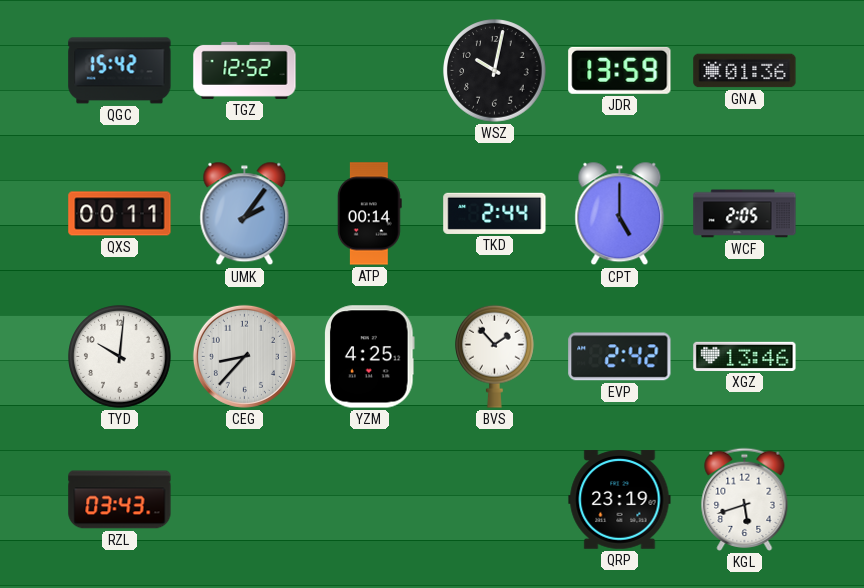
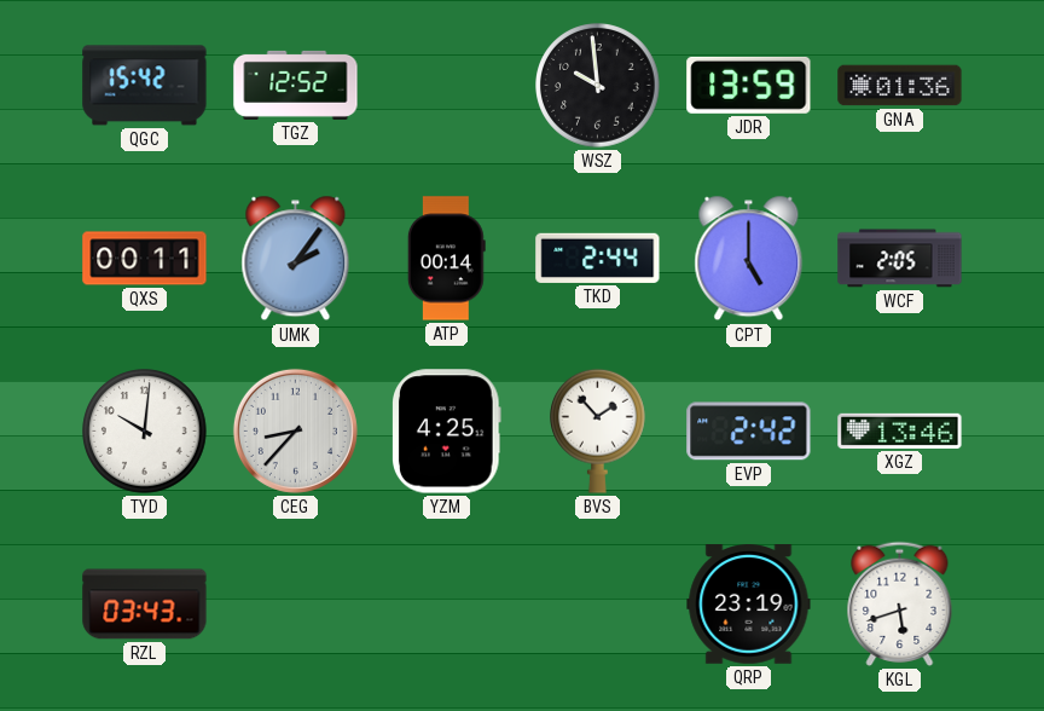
WSZ: 10:02 -> 9:59
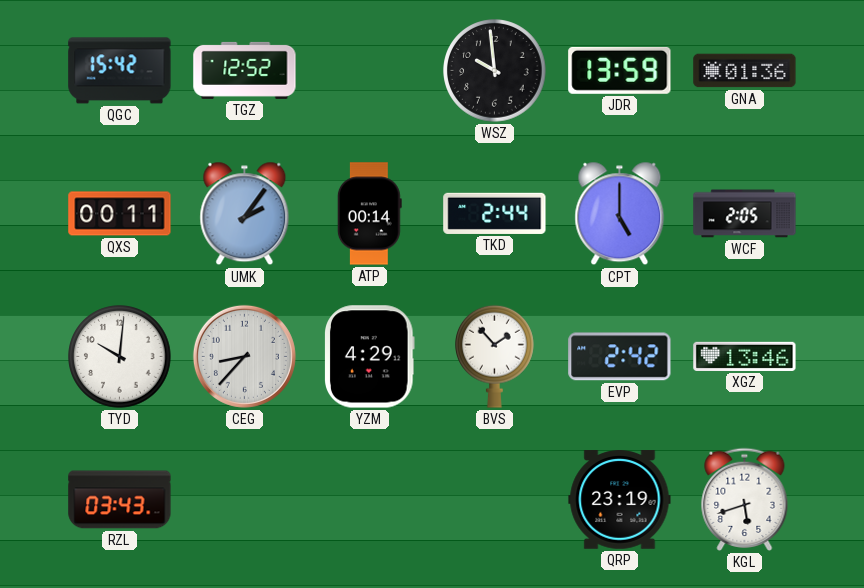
YZM: 4:25 -> 4:29
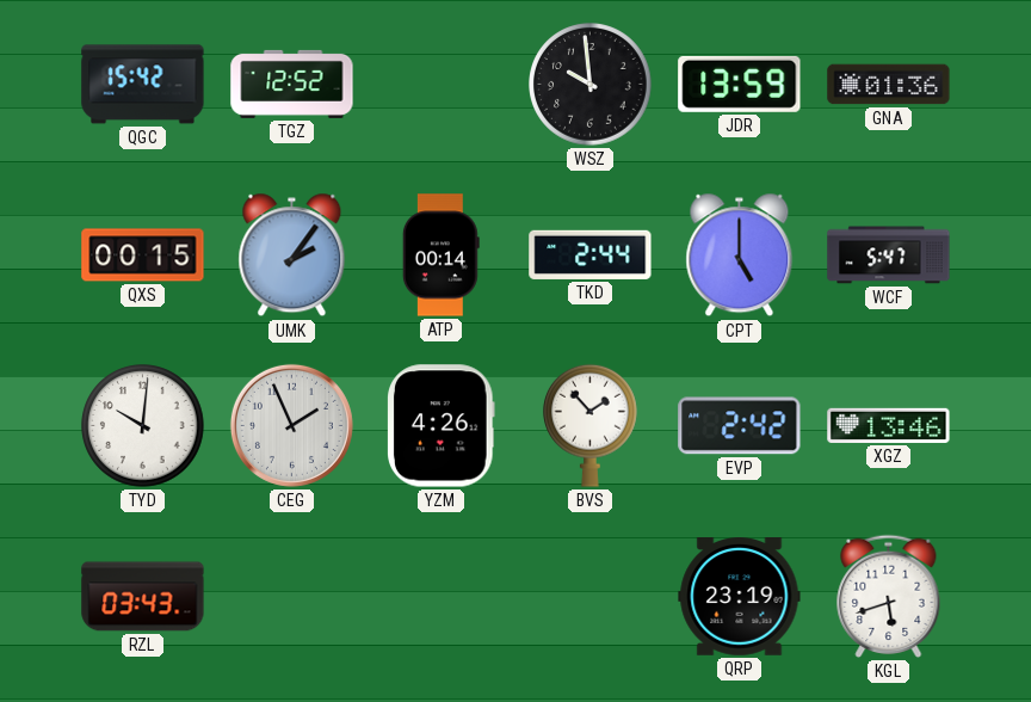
QXS: 00:11 -> 00:15
WCF: 2:05 -> 5:47
CEG: 8:37 -> 1:56
YZM: 4:29 -> 4:26
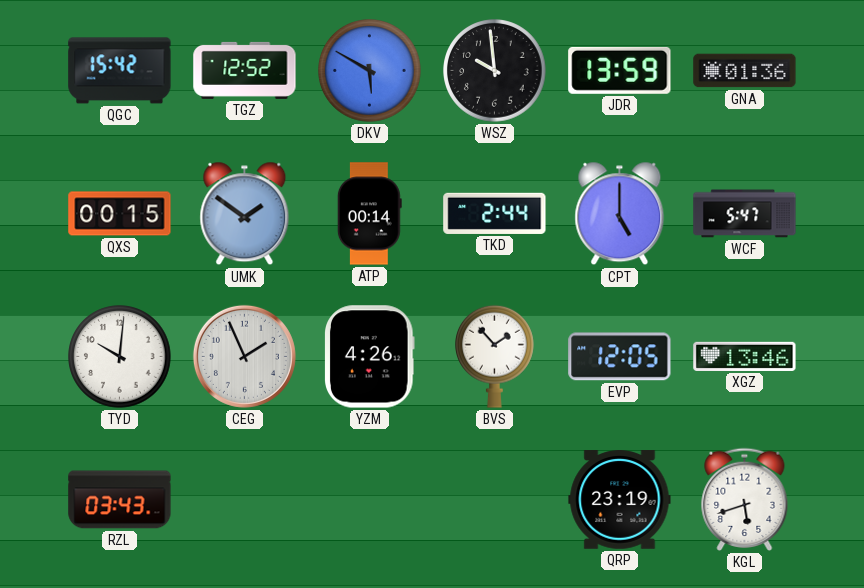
DKV: none -> 5:50
UMK: 2:06 -> 1:51
EVP: 2:42 -> 12:05
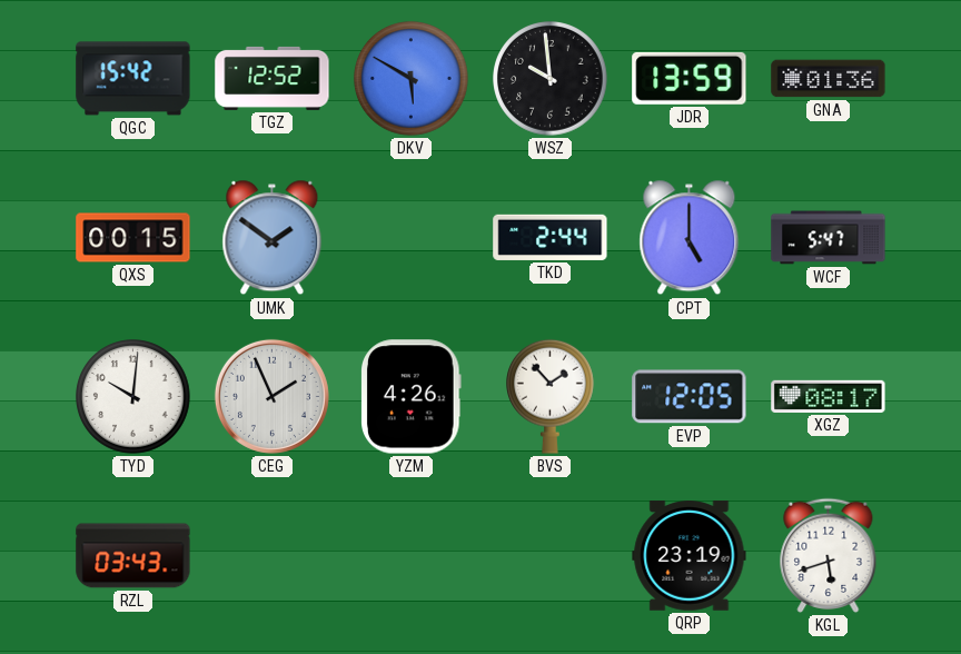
ATP: 00:14 -> none
XGZ: 13:46 -> 08:17
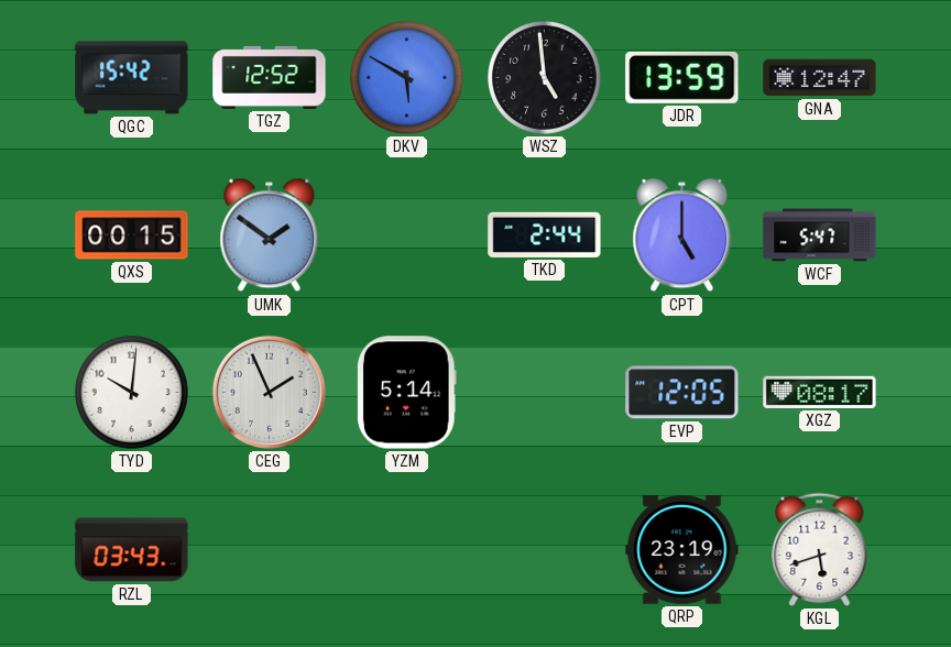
WSZ: 9:59 -> 4:59
GNA: 01:36 -> 12:47
YZM: 4:26 -> 5:14
BVS: 1:53 -> none
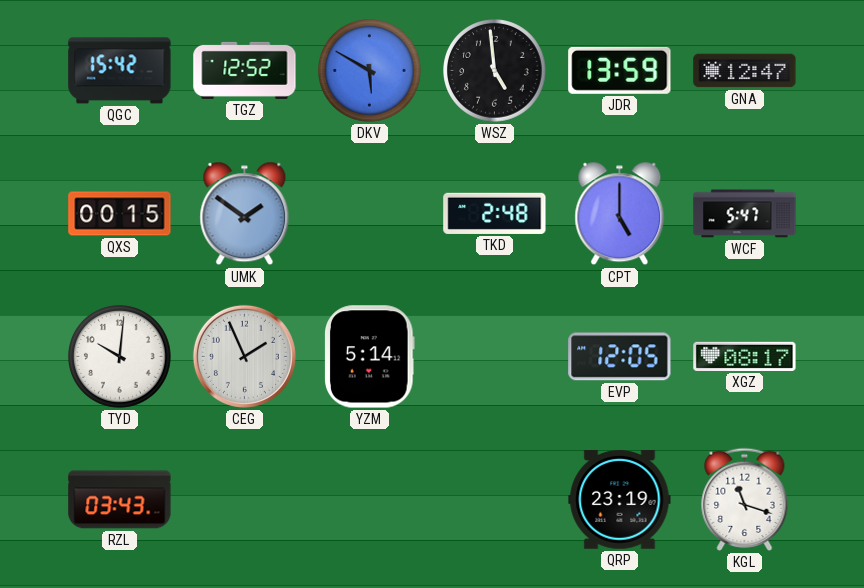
TKD: 2:44 -> 2:48
KGL: 5:42 -> 11:18
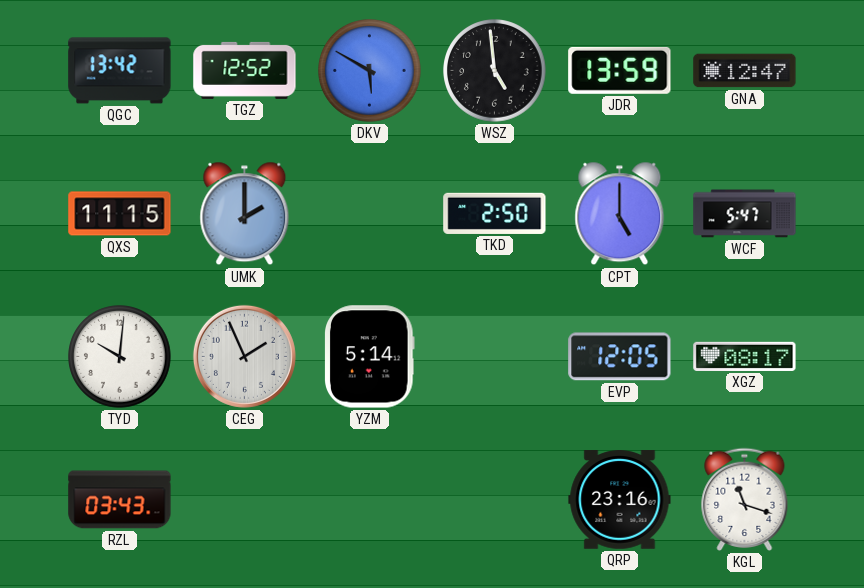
QGC: 15:42 -> 13:42
QXS: 00:15 -> 11:15
UMK: 1:51 -> 2:00
TKD: 2:48 -> 2:50
QRP: 23:19 -> 23:16
